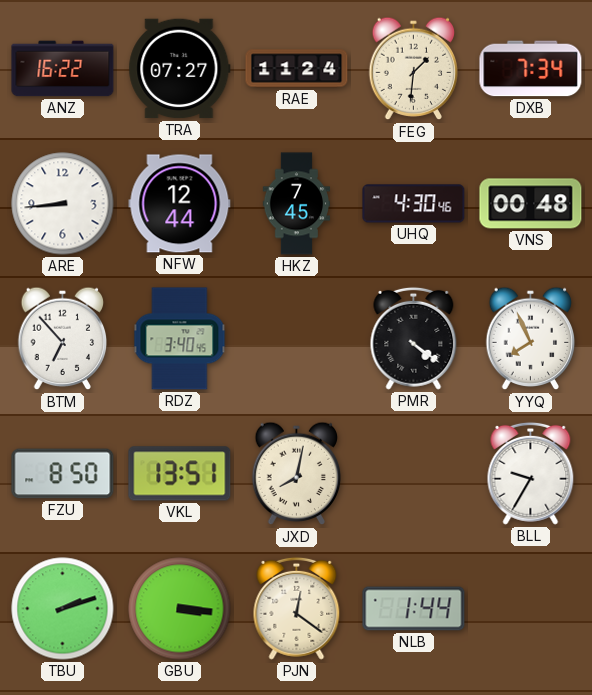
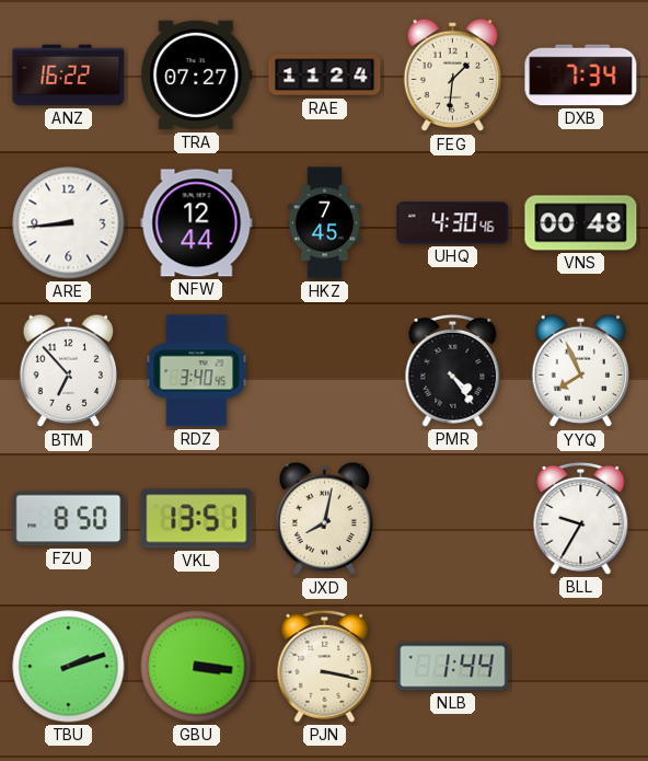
PMR: 4:21 -> 4:24
PJN: 12:21 -> 3:17
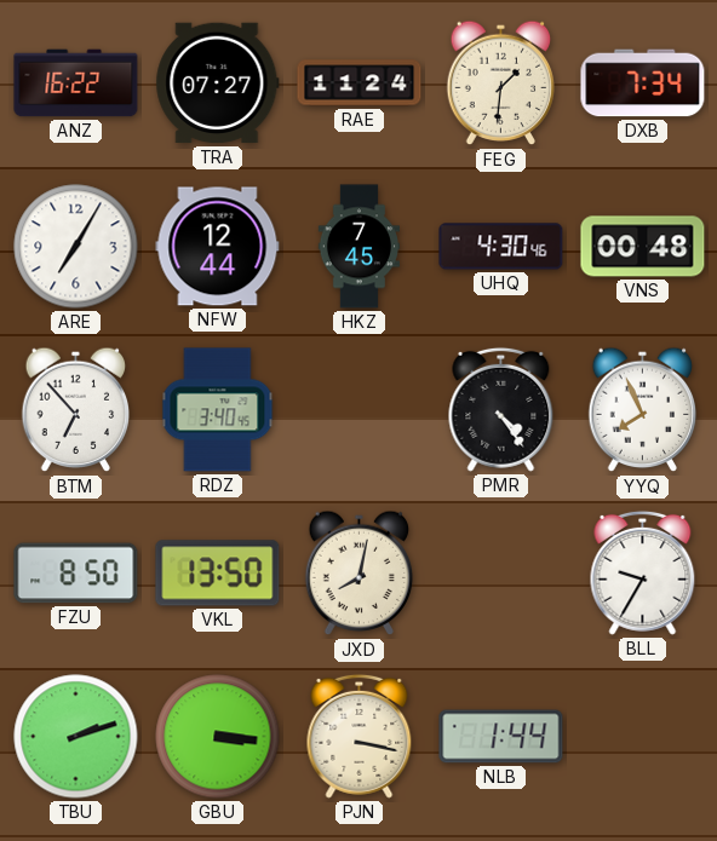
ARE: 8:44 -> 7:05
VKL: 13:51 -> 13:50
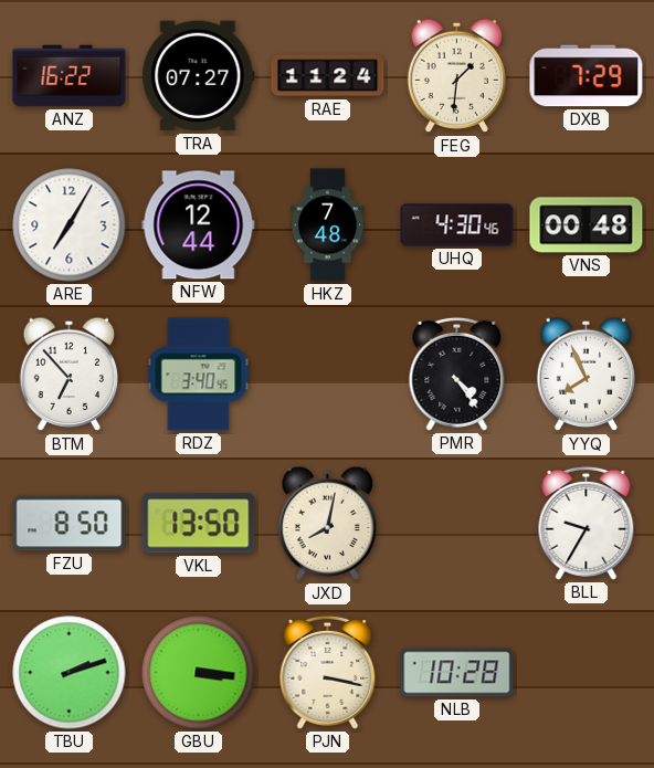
DXB: 7:34 -> 7:29
HKZ: 7:45 -> 7:48
NLB: 1:44 -> 10:28
